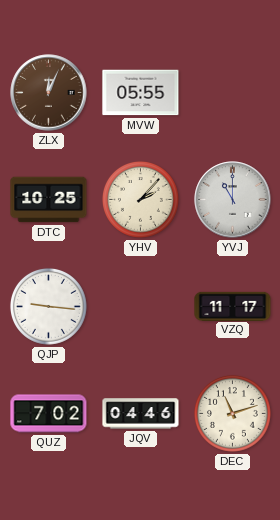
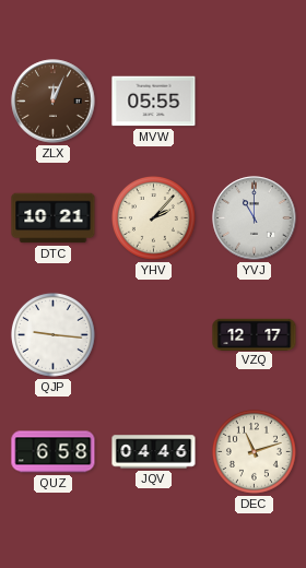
DTC: 10:25 -> 10:21
VZQ: 11:17 -> 12:17
QUZ: 7:02 -> 6:58
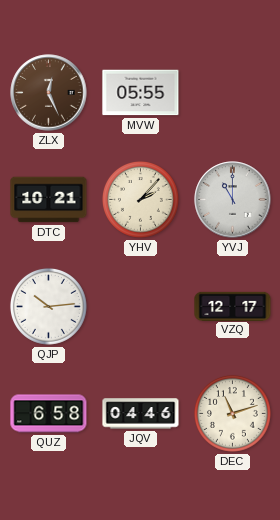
ZLX: 12:04 -> 12:26
QJP: 9:16 -> 10:14
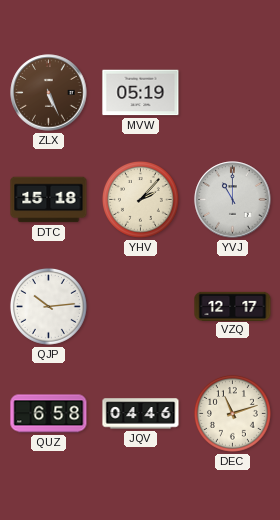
ZLX: 12:26 -> 5:26
MVW: 05:55 -> 05:19
DTC: 10:21 -> 15:18
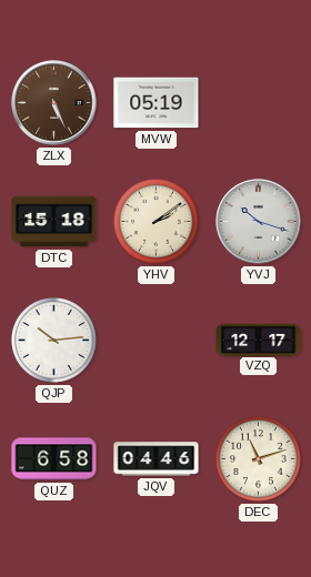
YHV: 2:07 -> 2:09
YVJ: 11:00 -> 10:18
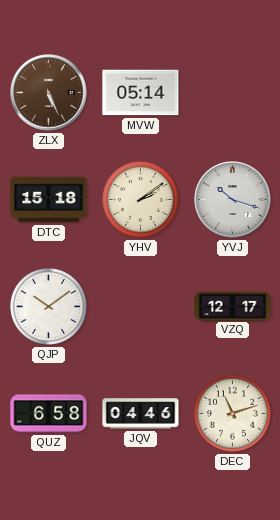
MVW: 05:19 -> 05:14
QJP: 10:14 -> 10:09
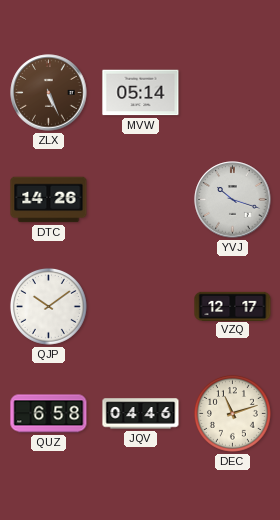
DTC: 15:18 -> 14:26
YHV: 2:09 -> none
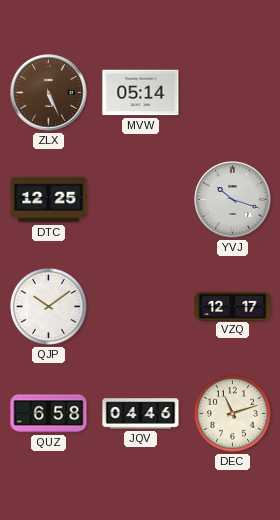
DTC: 14:26 -> 12:25
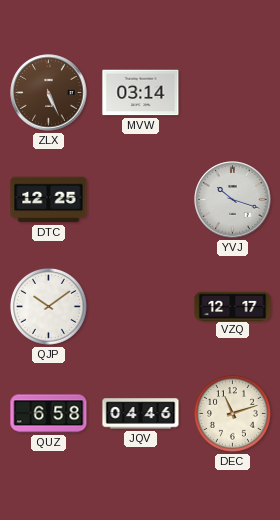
MVW: 05:14 -> 03:14
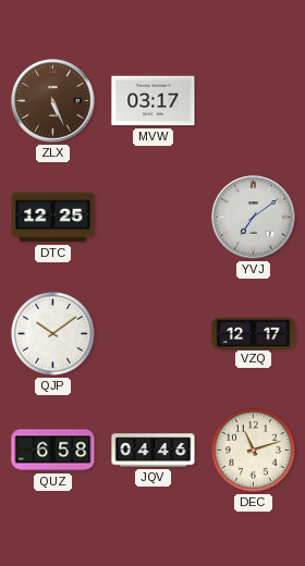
MVW: 03:14 -> 03:17
YVJ: 10:18 -> 7:09
